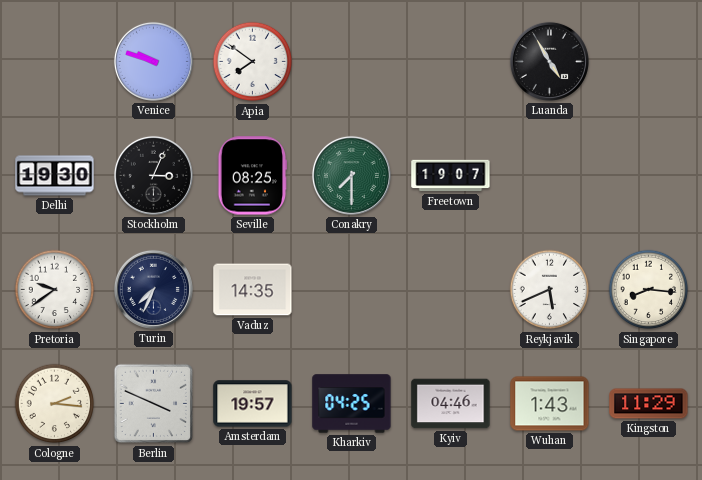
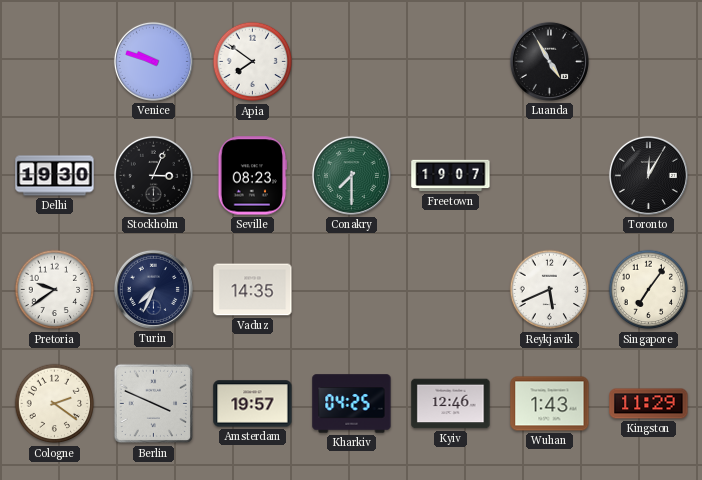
Seville: 08:25 -> 08:23
Toronto: none -> 12:05
Singapore: 8:16 -> 7:06
Cologne: 2:16 -> 2:21
Kyiv: 04:46 -> 12:46
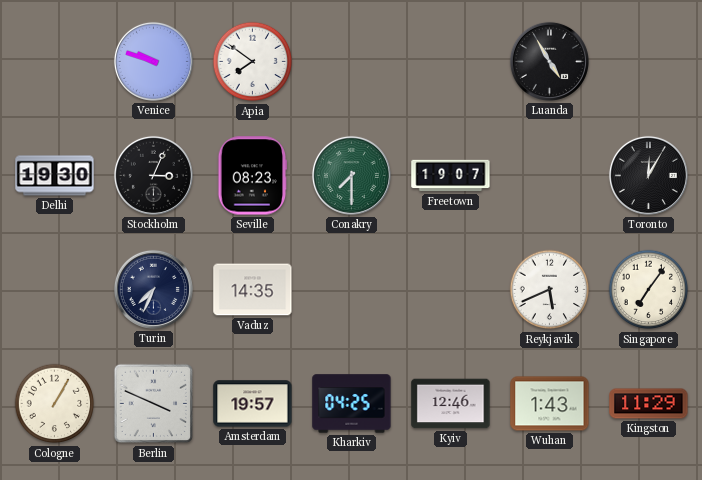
Pretoria: 9:39 -> none
Cologne: 2:21 -> 1:05
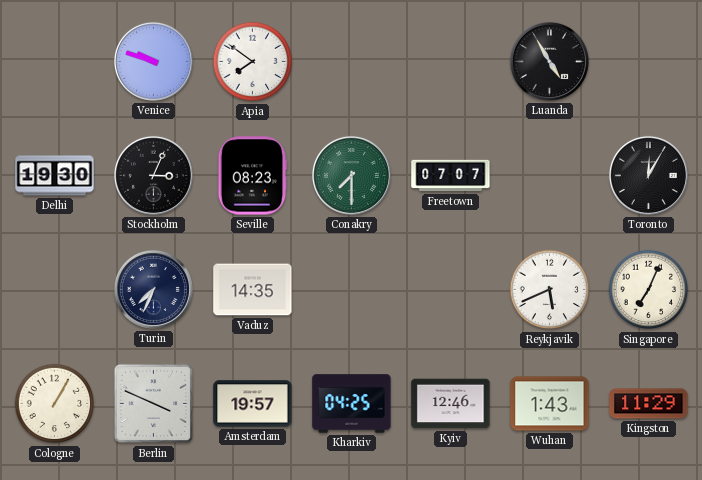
Freetown: 19:07 -> 07:07
Singapore: 7:06 -> 7:04
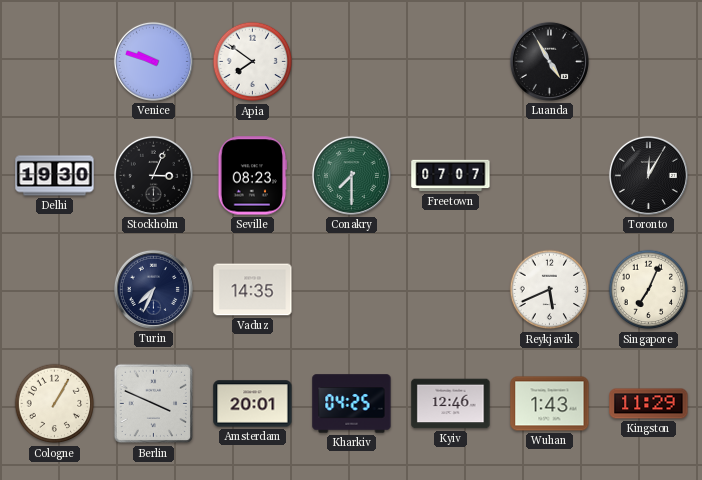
Amsterdam: 19:57 -> 20:01
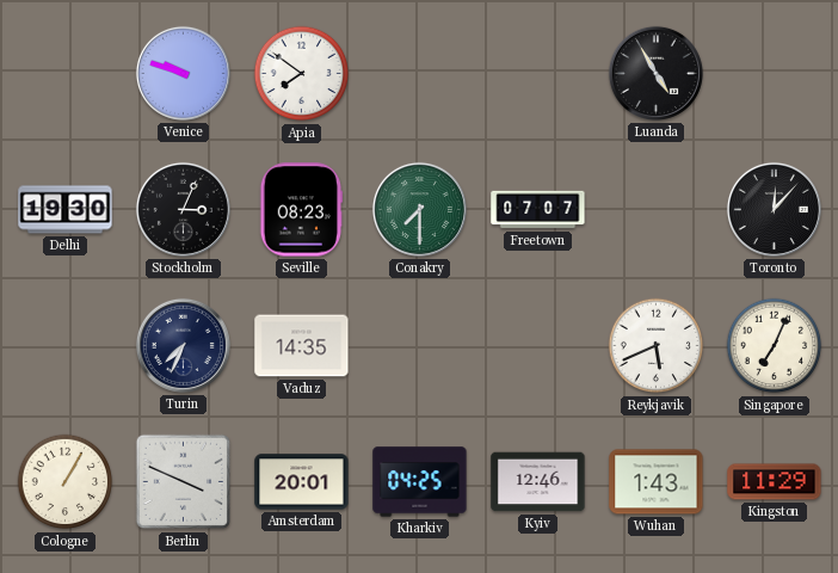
Toronto: 12:05 -> 12:07
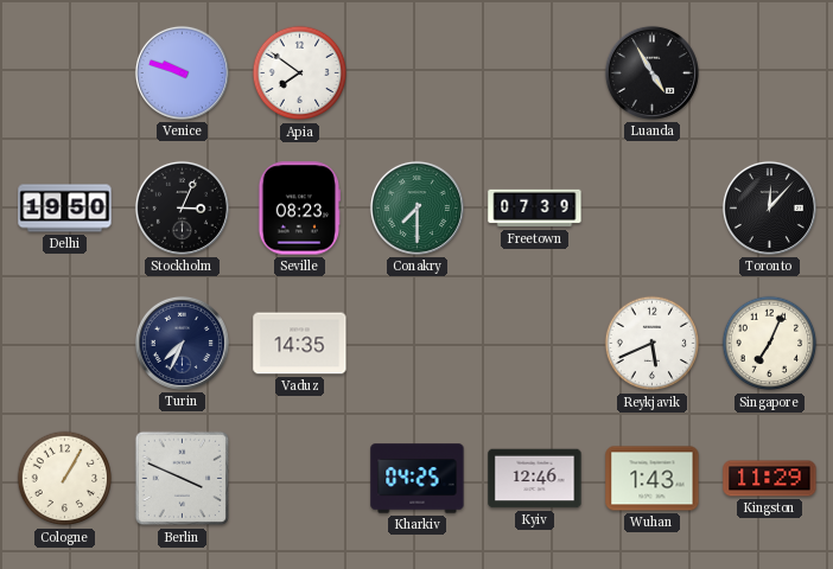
Delhi: 19:30 -> 19:50
Freetown: 07:07 -> 07:39
Amsterdam: 20:01 -> none
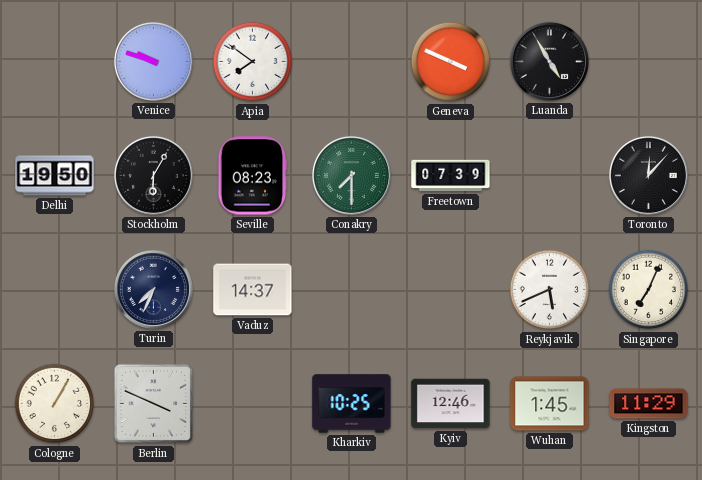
Geneva: none -> 3:49
Stockholm: 3:04 -> 6:05
Vaduz: 14:35 -> 14:37
Kharkiv: 04:25 -> 10:25
Wuhan: 1:43 -> 1:45
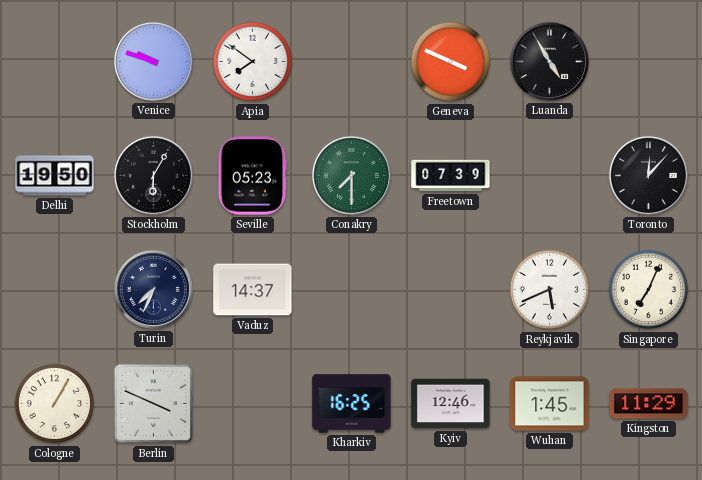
Seville: 08:23 -> 05:23
Kharkiv: 10:25 -> 16:25
